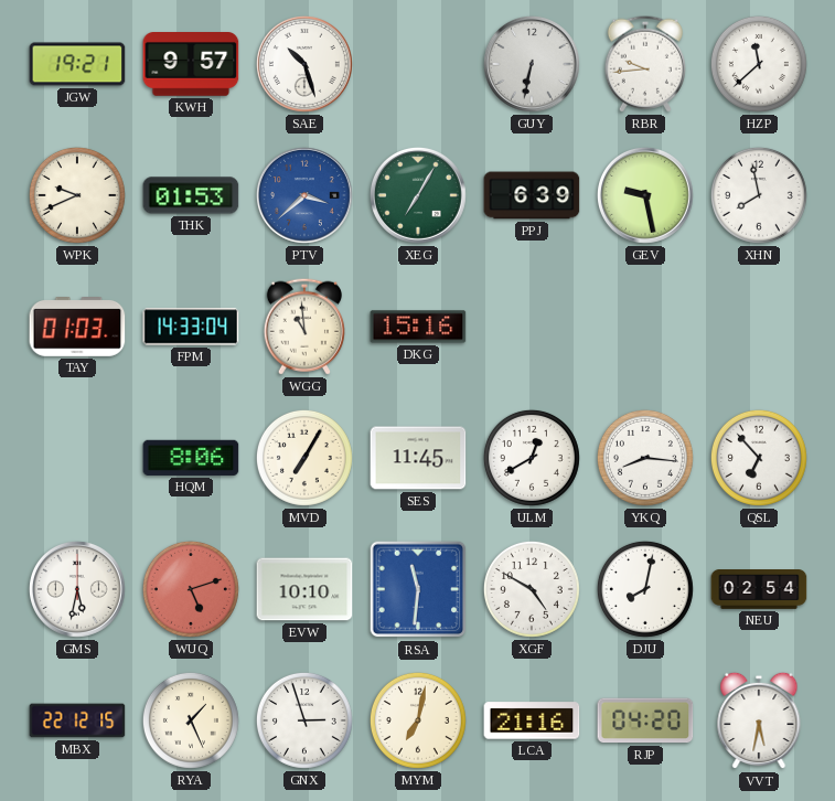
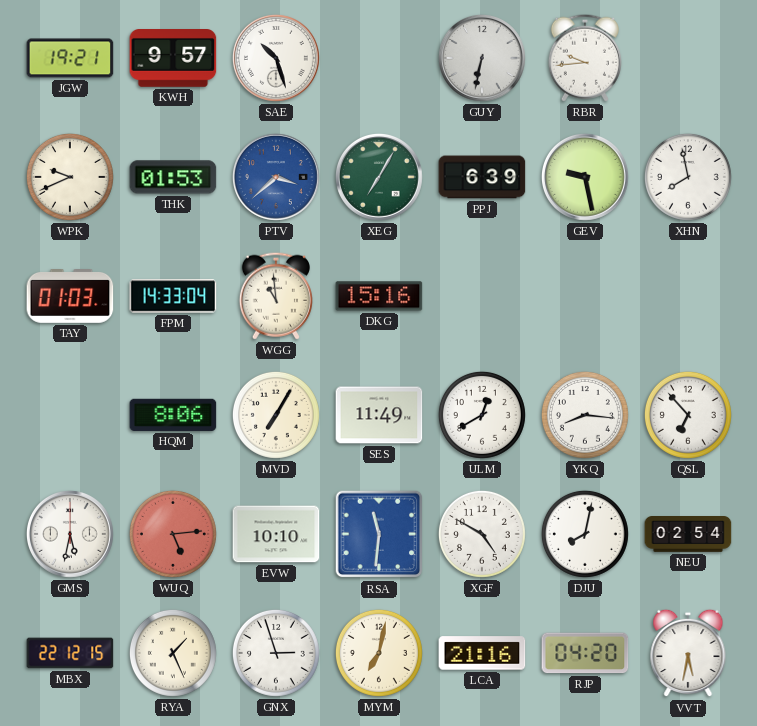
HZP: 11:38 -> none
SES: 11:45 -> 11:49
WUQ: 5:12 -> 5:14
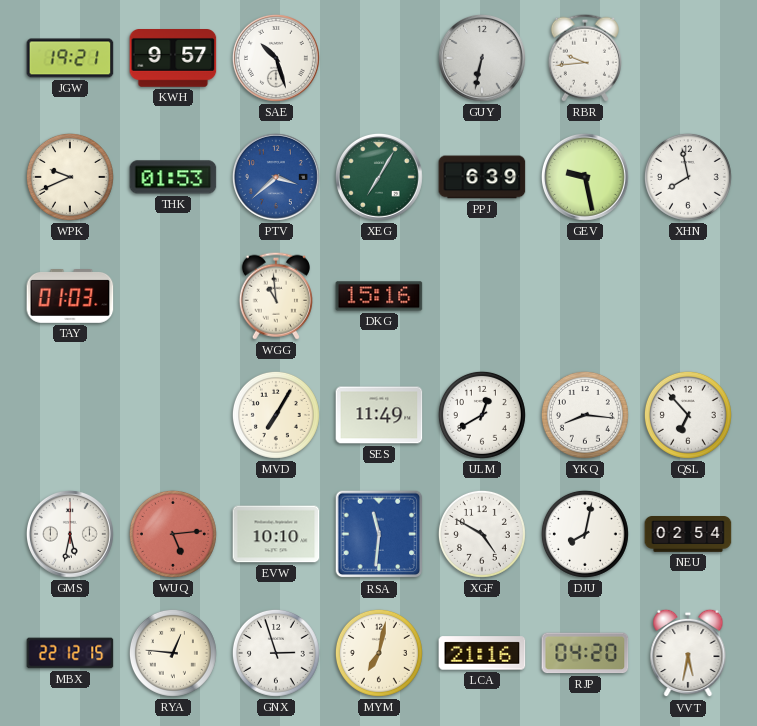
FPM: 14:33 -> none
HQM: 8:06 -> none
RYA: 1:26 -> 12:46
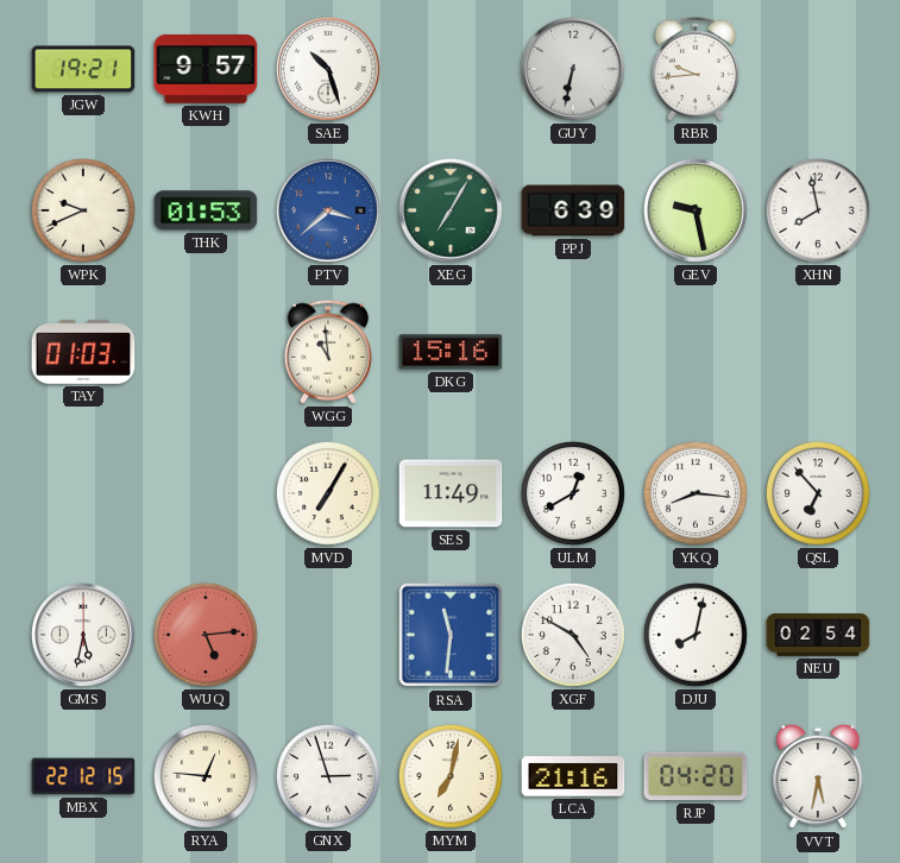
EVW: 10:10 -> none
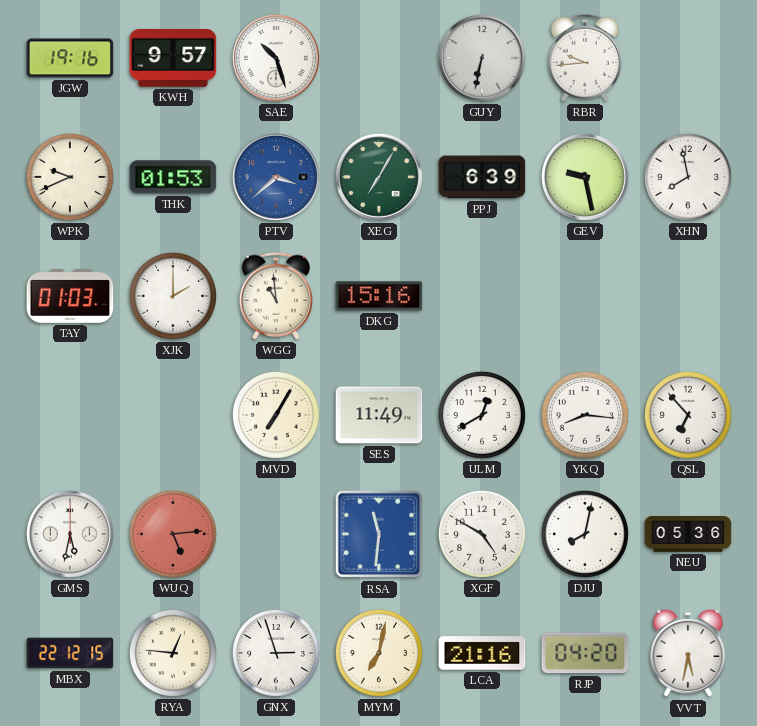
JGW: 19:21 -> 19:16
XJK: none -> 2:00
NEU: 02:54 -> 05:36
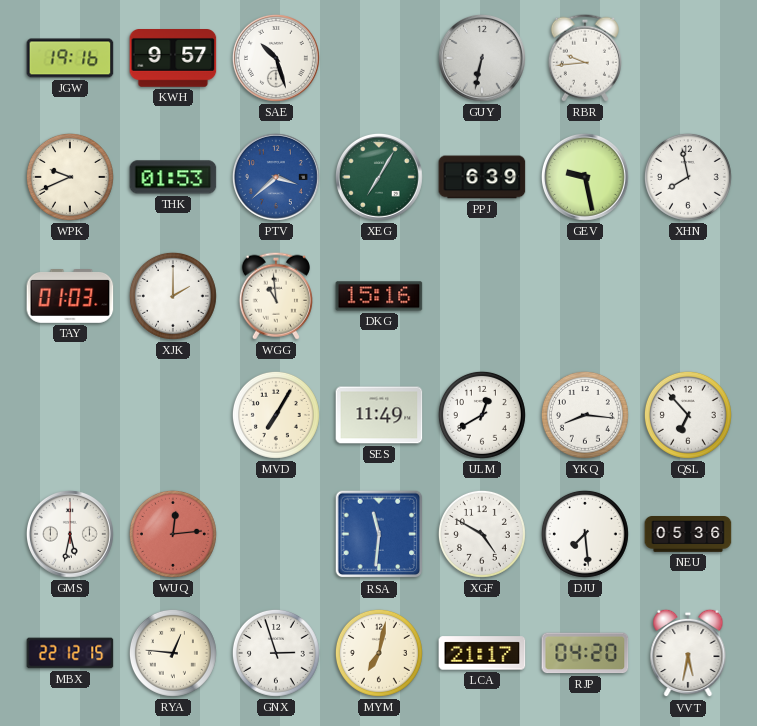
WUQ: 5:14 -> 12:14
DJU: 8:02 -> 7:29
LCA: 21:16 -> 21:17
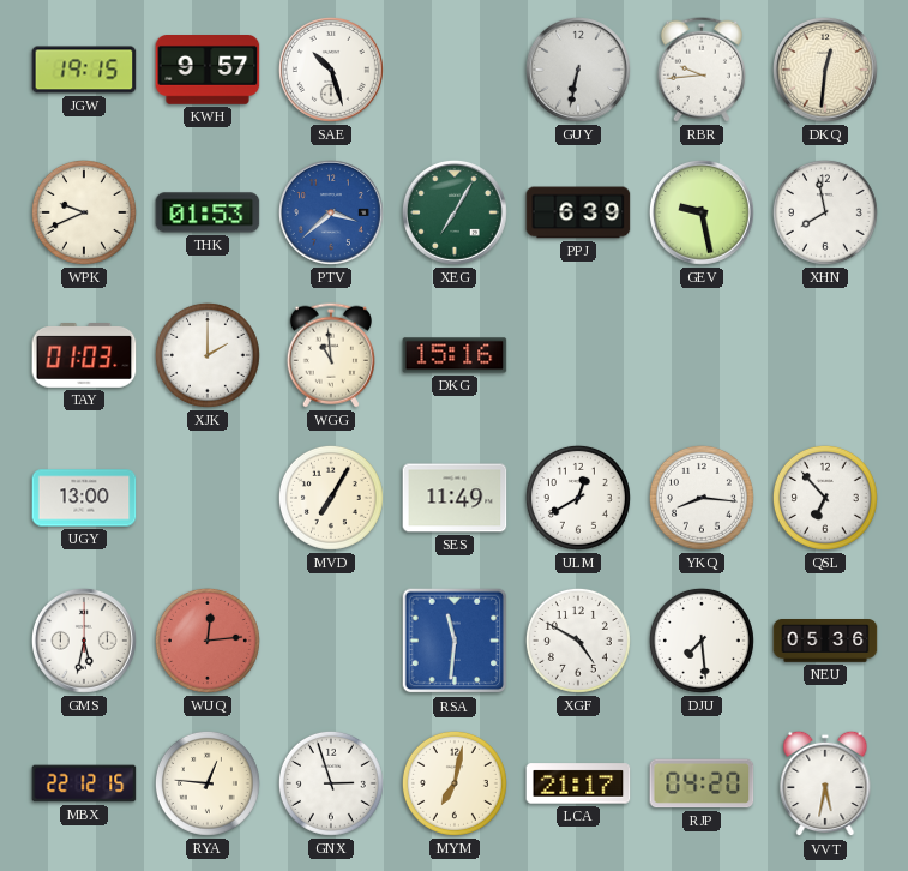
JGW: 19:16 -> 19:15
DKQ: none -> 12:31
UGY: none -> 13:00
